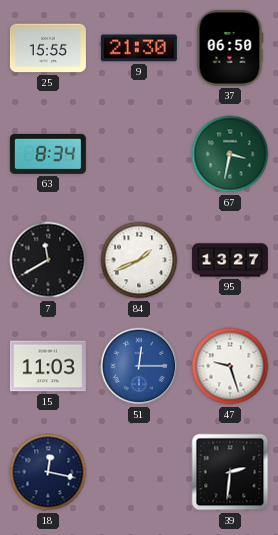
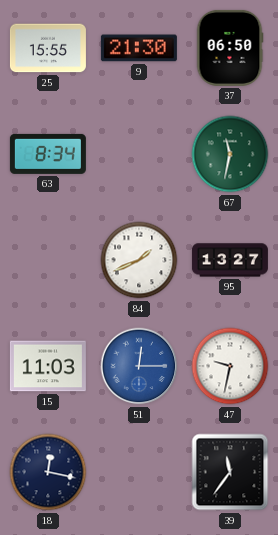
67: 3:32 -> 11:32
7: 11:40 -> none
47: 9:27 -> 9:32
39: 2:31 -> 11:36
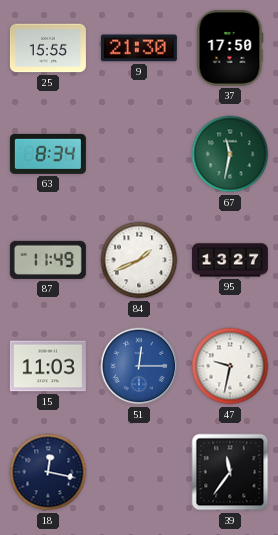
37: 06:50 -> 17:50
87: none -> 11:49
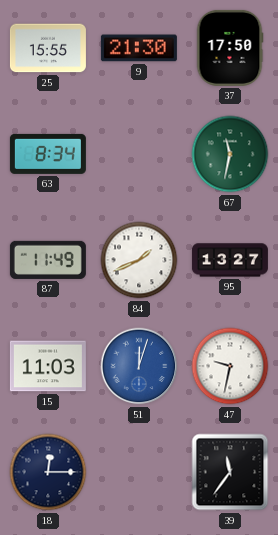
51: 12:15 -> 12:03
18: 12:17 -> 12:15
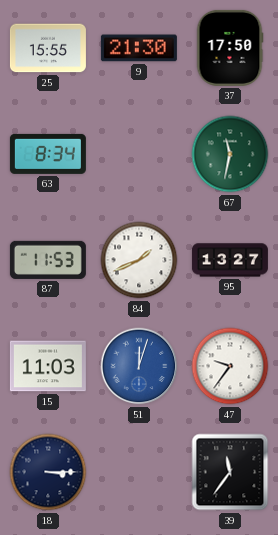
87: 11:49 -> 11:53
47: 9:32 -> 9:36
18: 12:15 -> 3:15
